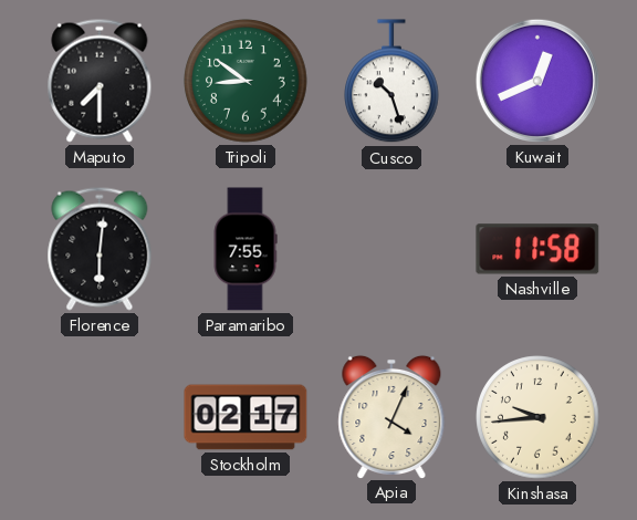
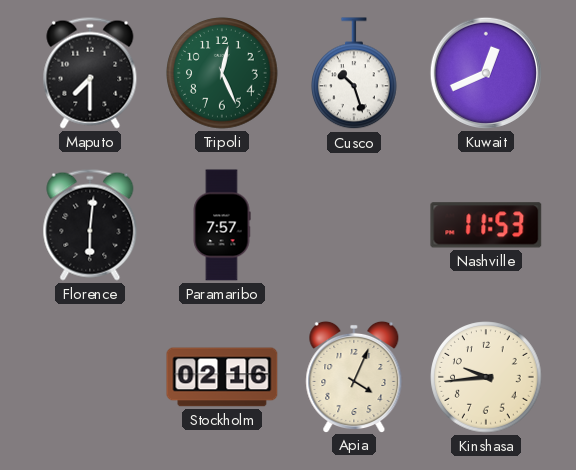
Tripoli: 8:51 -> 12:26
Paramaribo: 7:55 -> 7:57
Nashville: 11:58 -> 11:53
Stockholm: 02:17 -> 02:16
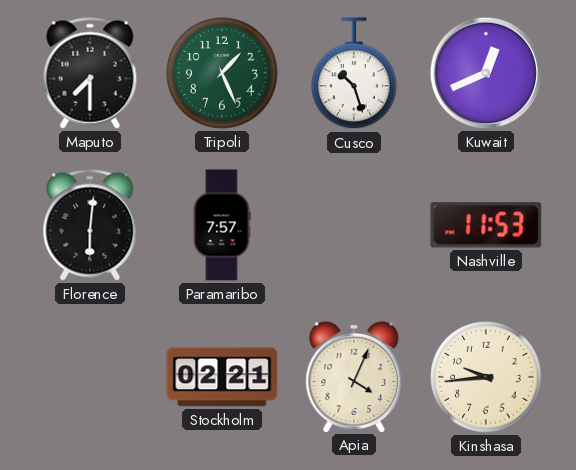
Tripoli: 12:26 -> 1:26
Stockholm: 02:16 -> 02:21
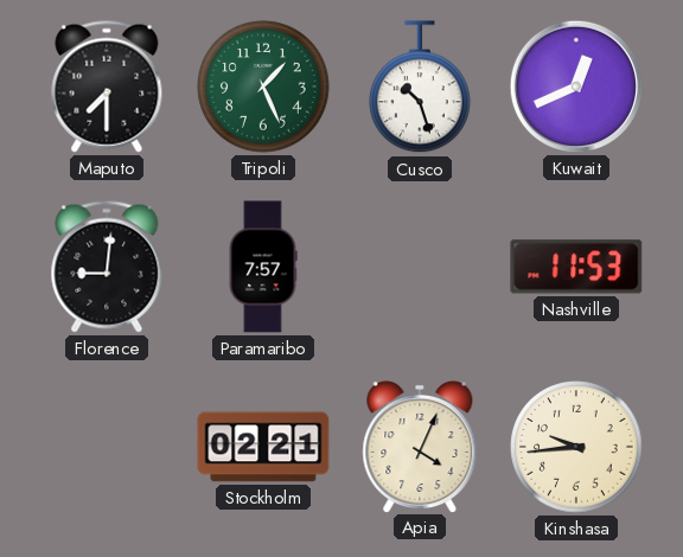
Florence: 6:01 -> 9:01
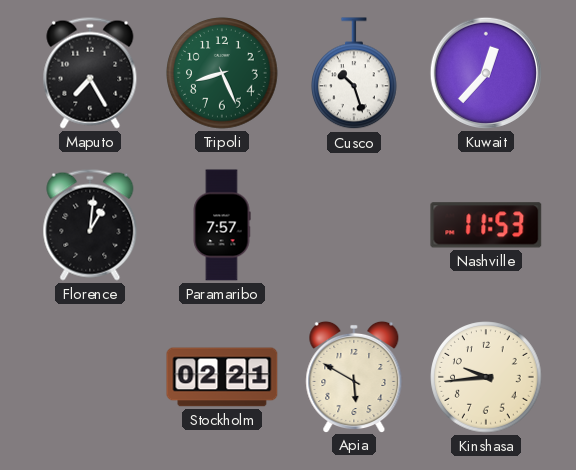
Maputo: 7:30 -> 7:25
Tripoli: 1:26 -> 8:26
Kuwait: 12:41 -> 12:37
Florence: 9:01 -> 1:01
Apia: 4:04 -> 5:50
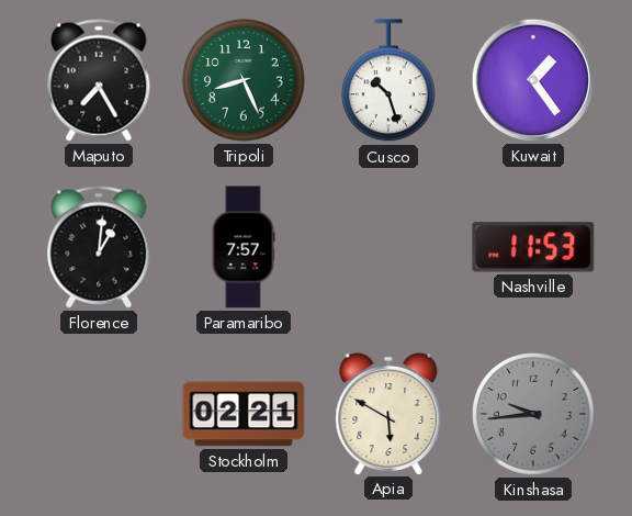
Kuwait: 12:37 -> 1:24
Kinshasa dial: cream -> grey
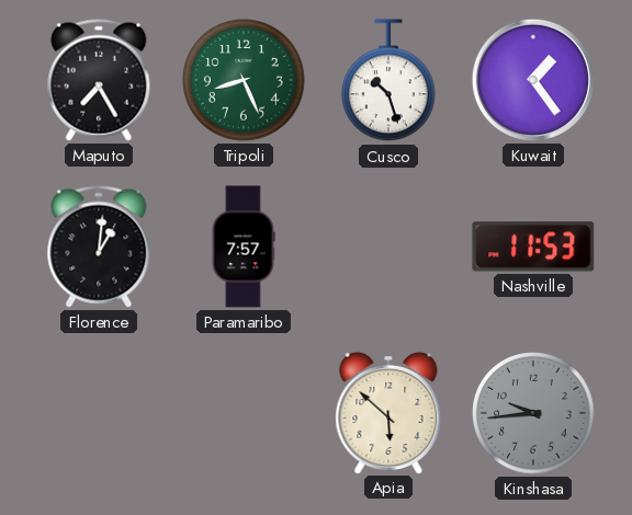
Stockholm: 02:21 -> none
Apia: 5:50 -> 5:52
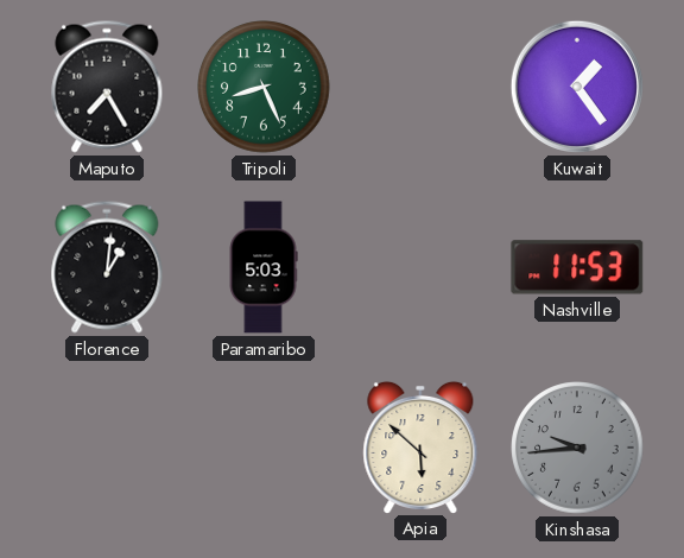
Cusco: 10:27 -> none
Paramaribo: 7:57 -> 5:03
